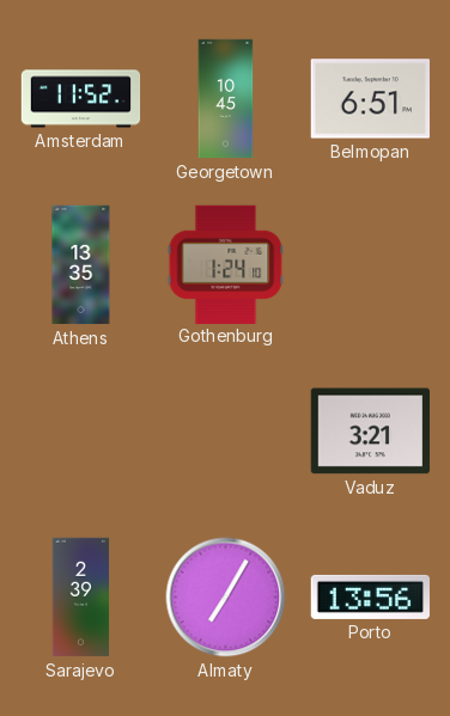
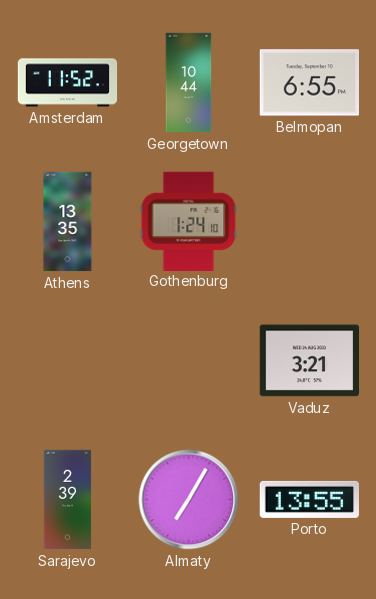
Georgetown: 10:45 -> 10:44
Belmopan: 6:51 -> 6:55
Porto: 13:56 -> 13:55
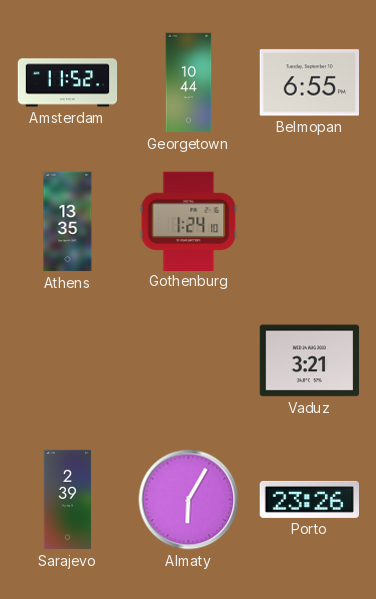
Almaty: 7:05 -> 6:05
Porto: 13:55 -> 23:26
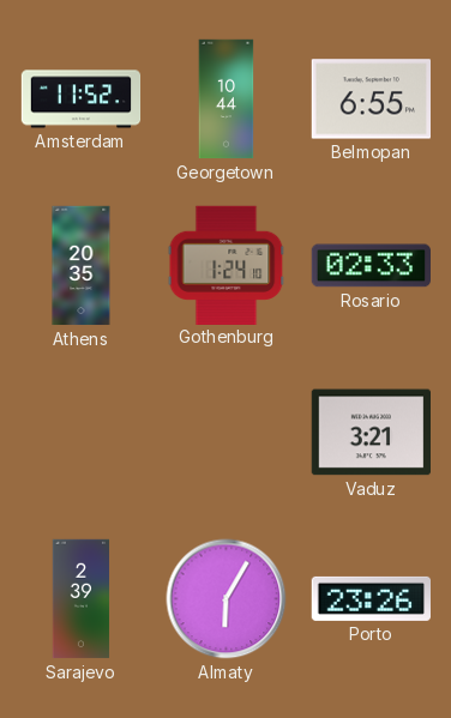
Athens: 13:35 -> 20:35
Rosario: none -> 02:33
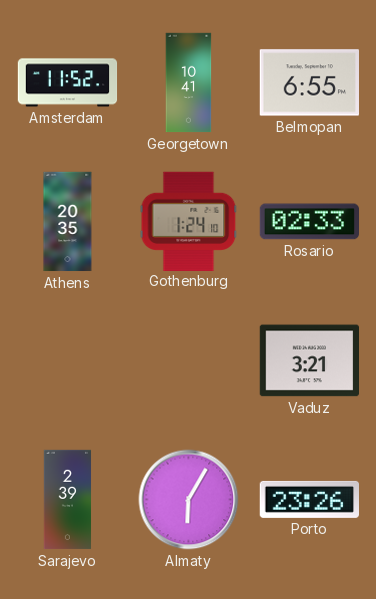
Georgetown: 10:44 -> 10:41
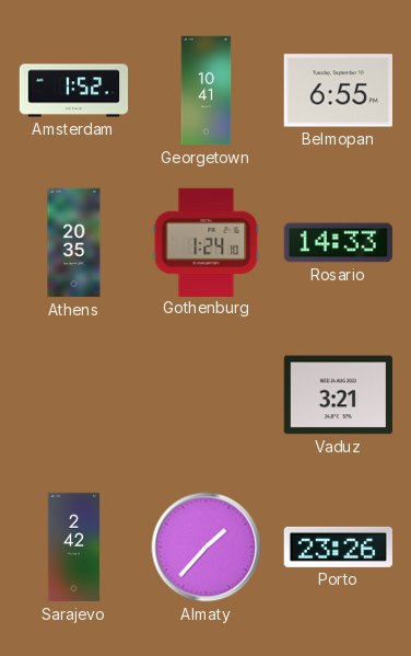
Amsterdam: 11:52 -> 1:52
Rosario: 02:33 -> 14:33
Sarajevo: 2:39 -> 2:42
Almaty: 6:05 -> 1:37
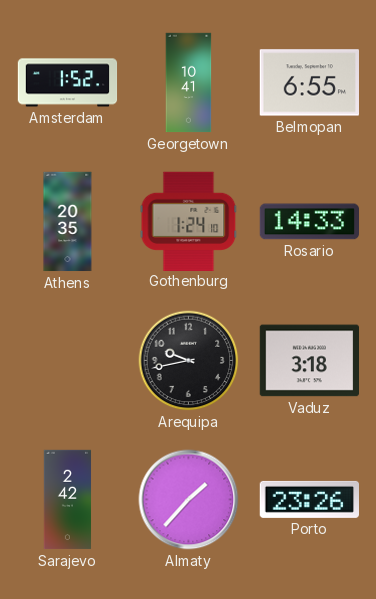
Arequipa: none -> 9:43
Vaduz: 3:21 -> 3:18
